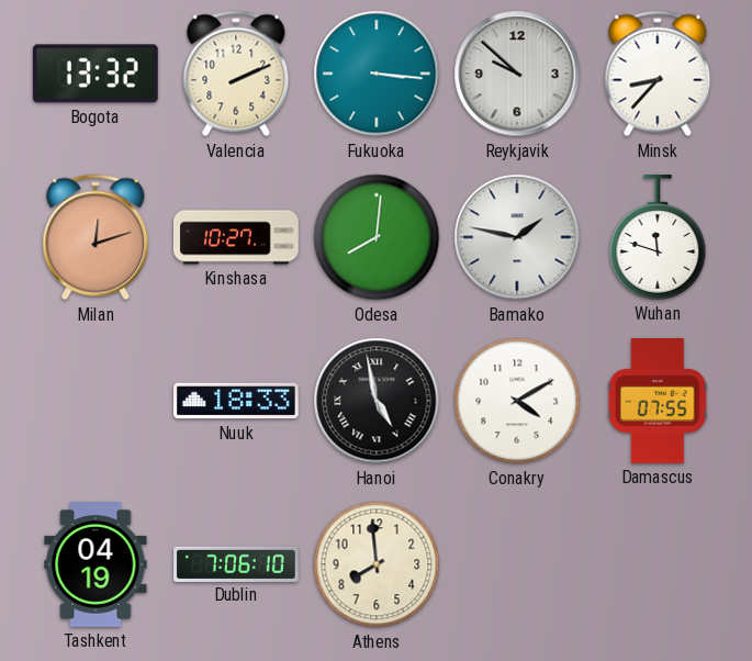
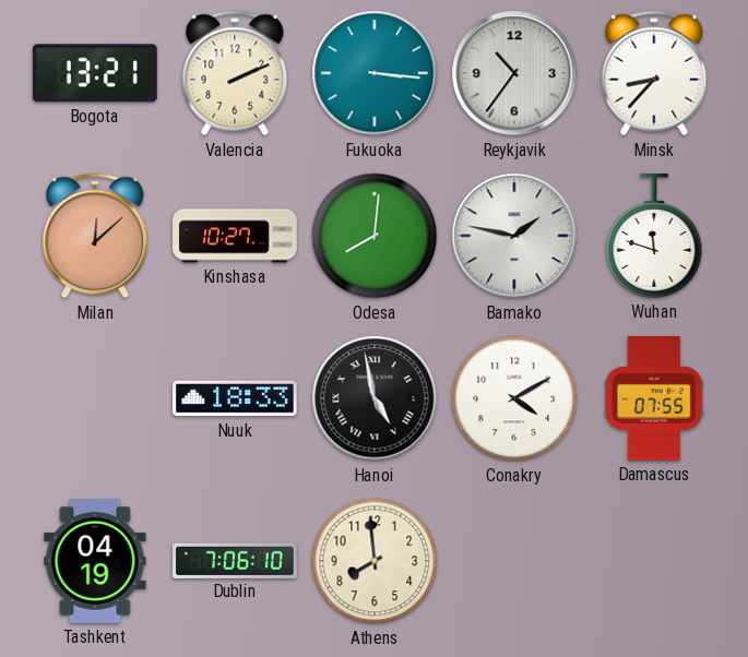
Bogota: 13:32 -> 13:21
Reykjavik: 9:52 -> 10:36
Milan: 12:12 -> 12:08
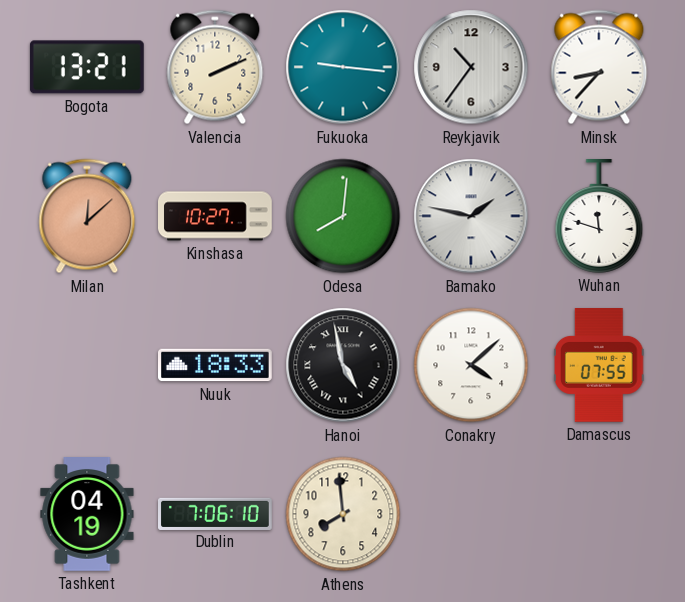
Fukuoka: 3:16 -> 9:16
Conakry: 4:10 -> 4:08
